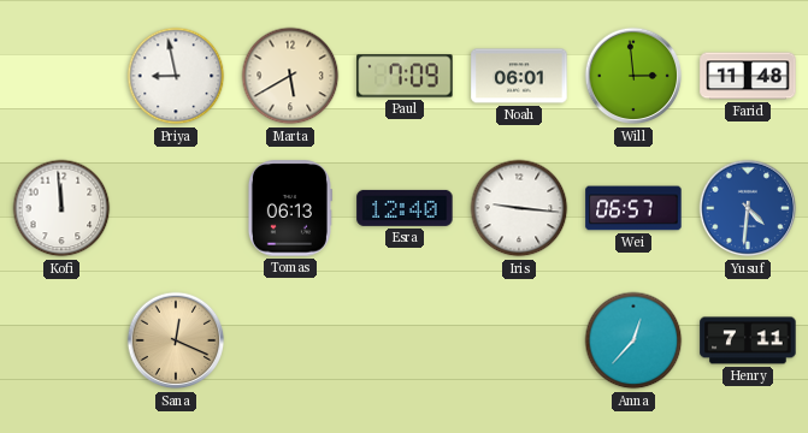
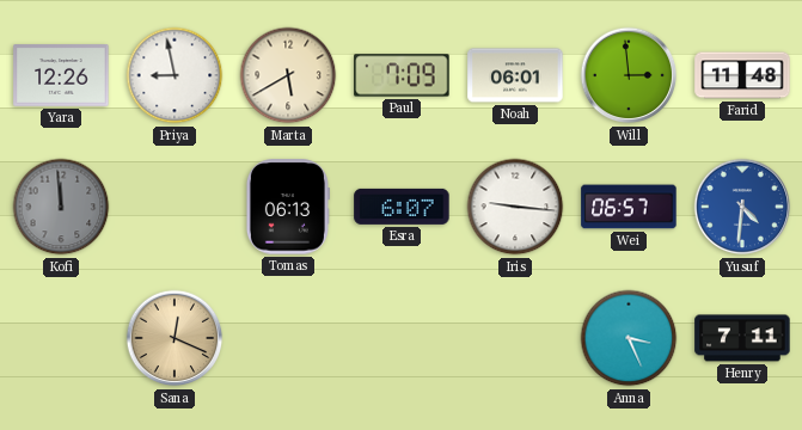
Yara: none -> 12:26
Kofi dial: white -> grey
Esra: 12:40 -> 6:07
Anna: 12:37 -> 3:26
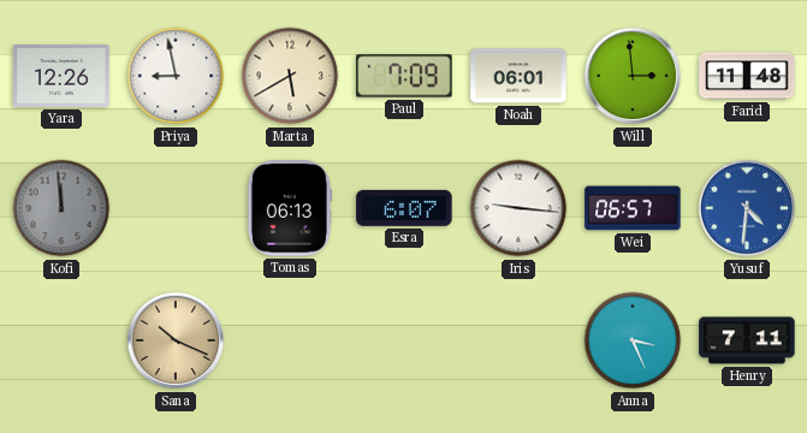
Sana: 12:19 -> 10:19
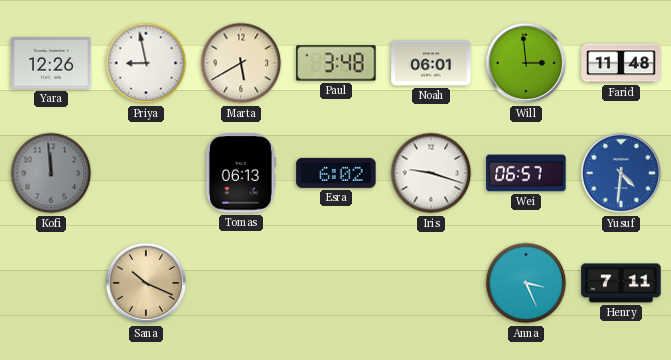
Paul: 7:09 -> 3:48
Esra: 6:07 -> 6:02
Iris: 9:16 -> 9:18
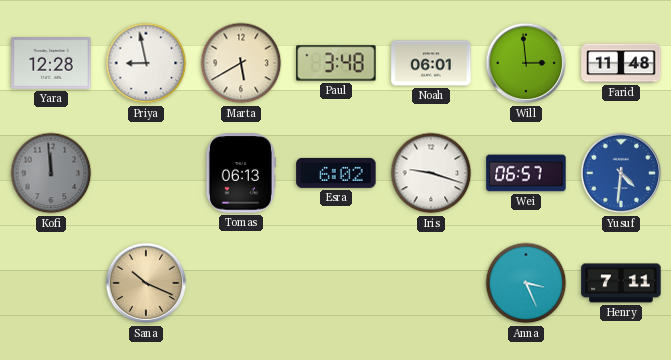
Yara: 12:26 -> 12:28
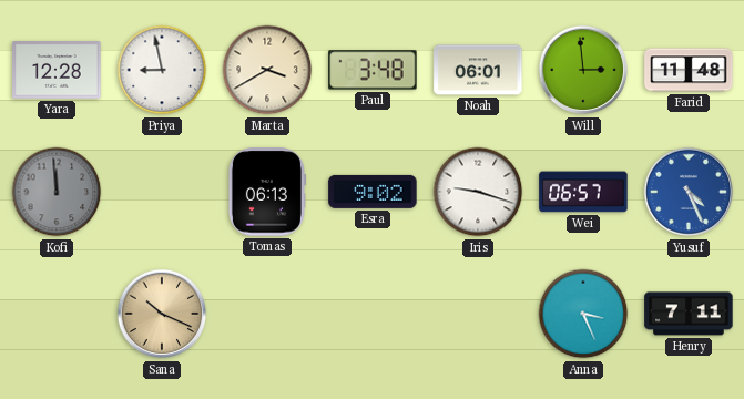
Marta: 5:40 -> 3:40
Esra: 6:02 -> 9:02
Yusuf: 4:31 -> 4:26
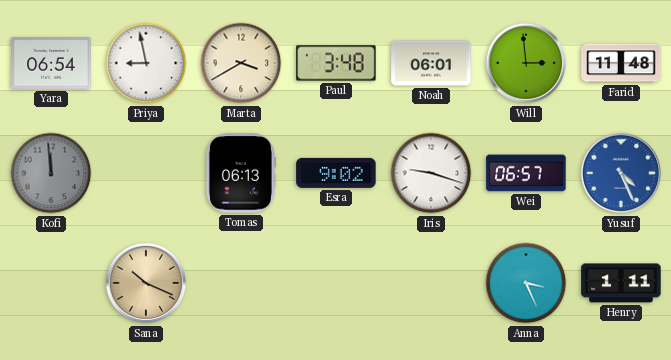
Yara: 12:28 -> 06:54
Henry: 7:11 -> 1:11
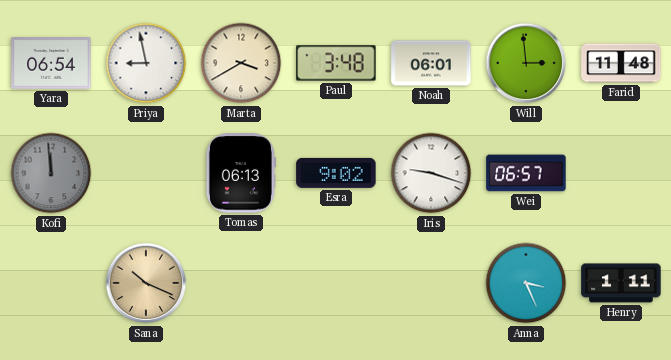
Yusuf: 4:26 -> none
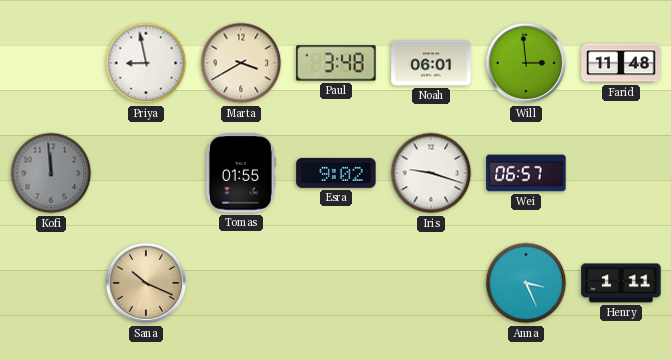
Yara: 06:54 -> none
Tomas: 06:13 -> 01:55
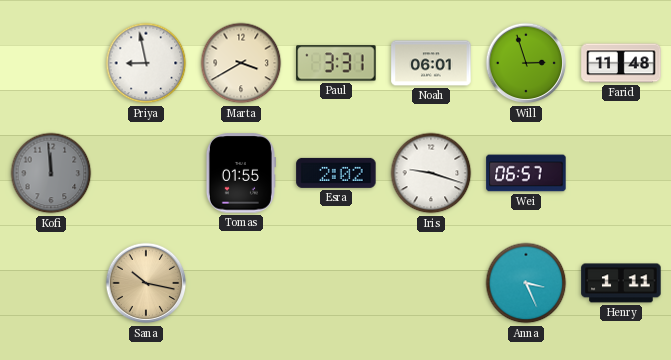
Paul: 3:48 -> 3:31
Will: 2:59 -> 2:57
Esra: 9:02 -> 2:02
Sana: 10:19 -> 10:17
